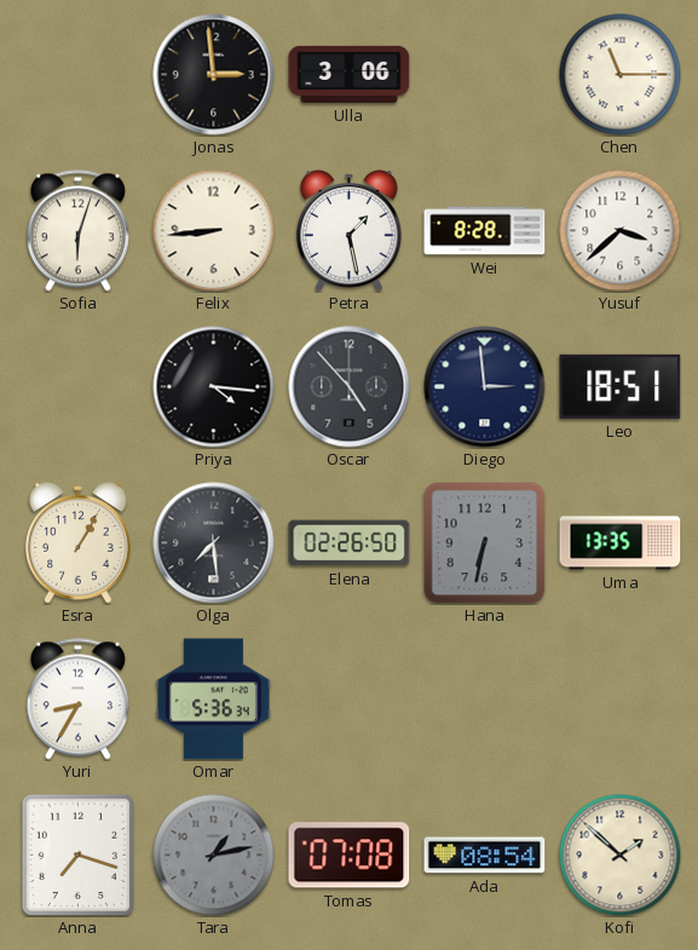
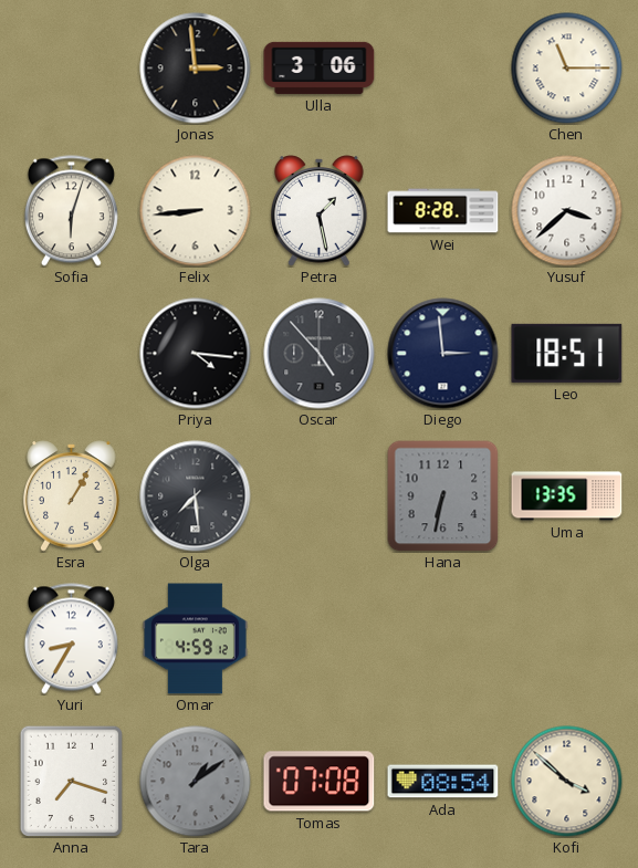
Elena: 02:26 -> none
Omar: 5:36 -> 4:59
Tara: 1:13 -> 1:09
Kofi: 1:52 -> 3:52
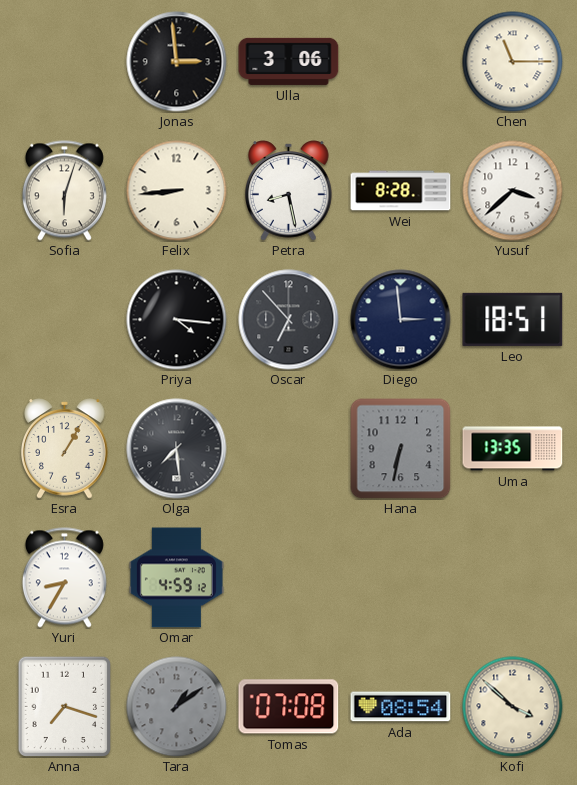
Petra: 1:28 -> 8:28
Oscar: 4:53 -> 6:53
